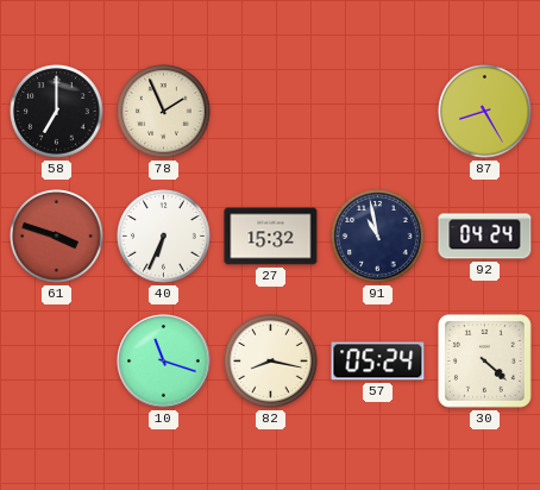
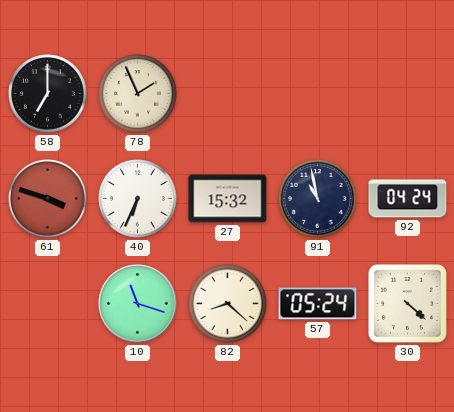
87: 8:25 -> none
82: 8:17 -> 8:22
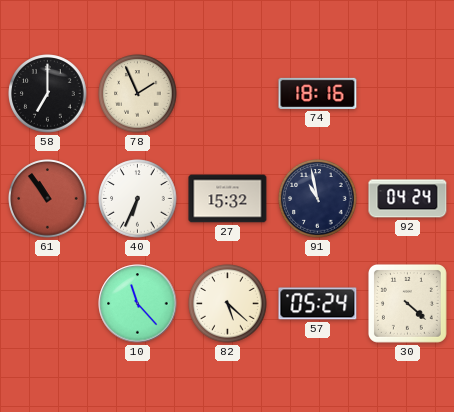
74: none -> 18:16
61: 3:48 -> 10:54
10: 11:18 -> 11:23
82: 8:22 -> 5:22
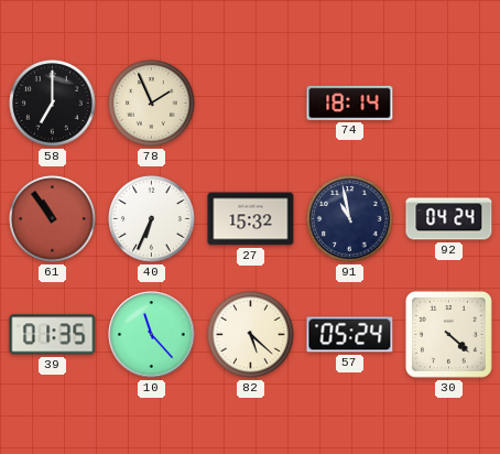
74: 18:16 -> 18:14
39: none -> 01:35
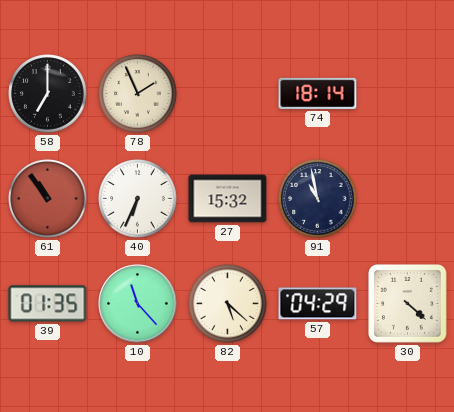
92: 04:24 -> none
57: 05:24 -> 04:29
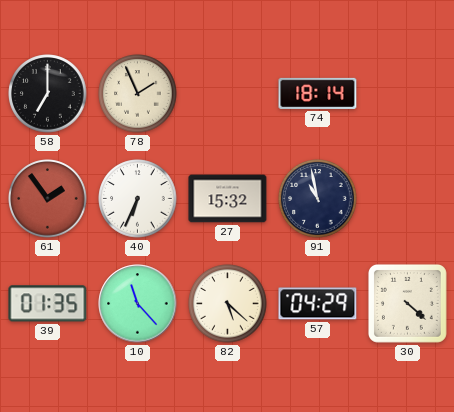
61: 10:54 -> 1:54
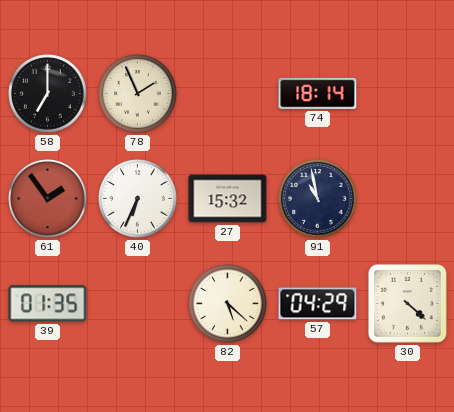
10: 11:23 -> none
